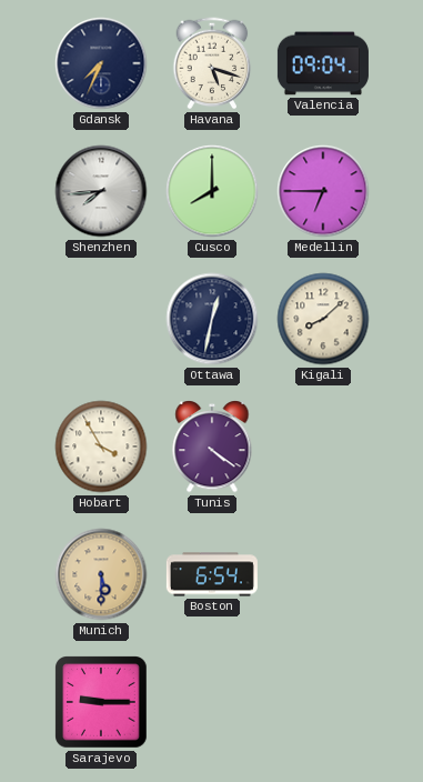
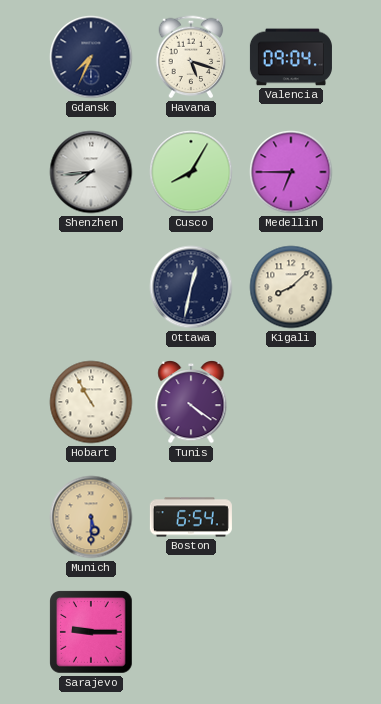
Cusco: 8:00 -> 8:05
Hobart: 3:55 -> 10:55
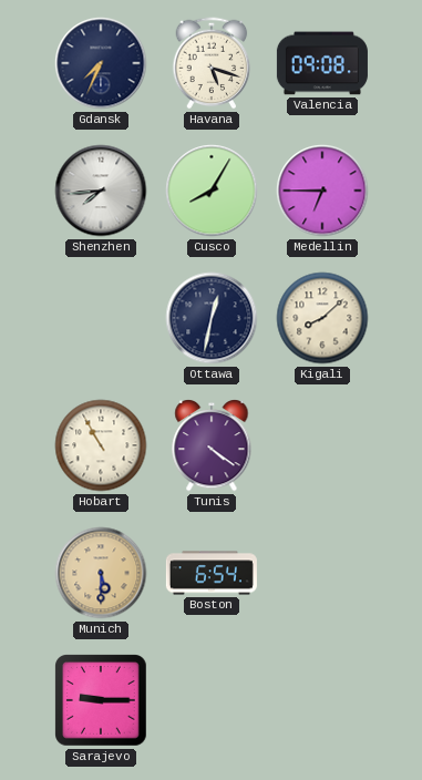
Valencia: 09:04 -> 09:08
